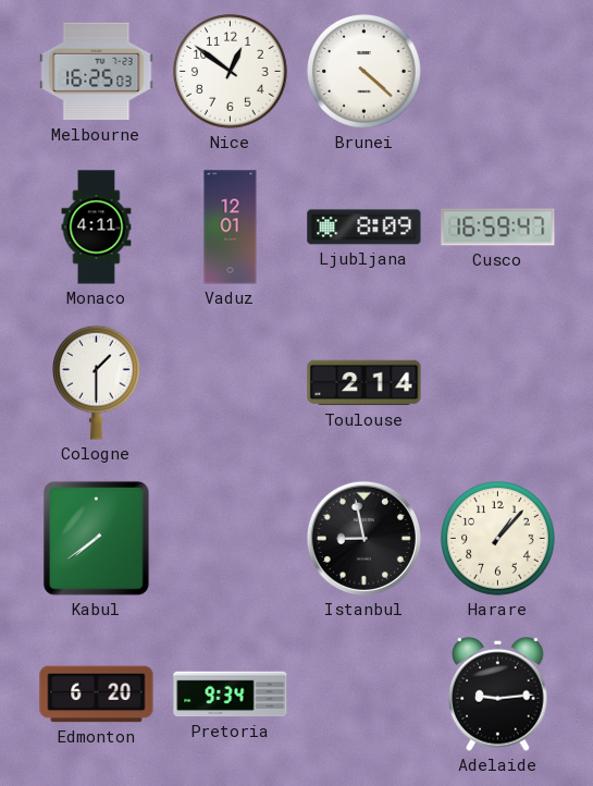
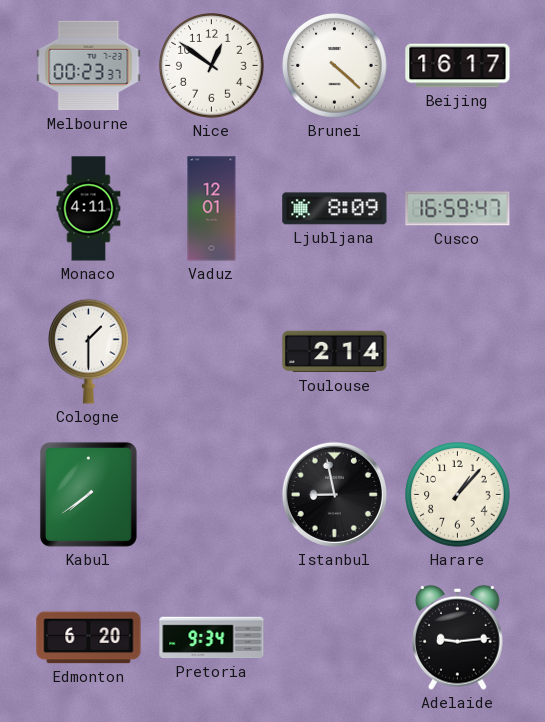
Melbourne: 16:25 -> 00:23
Beijing: none -> 16:17
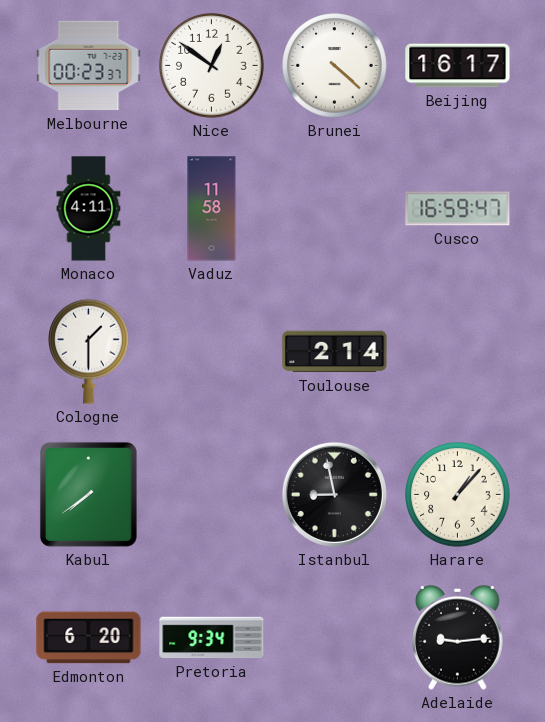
Vaduz: 12:01 -> 11:58
Ljubljana: 8:09 -> none
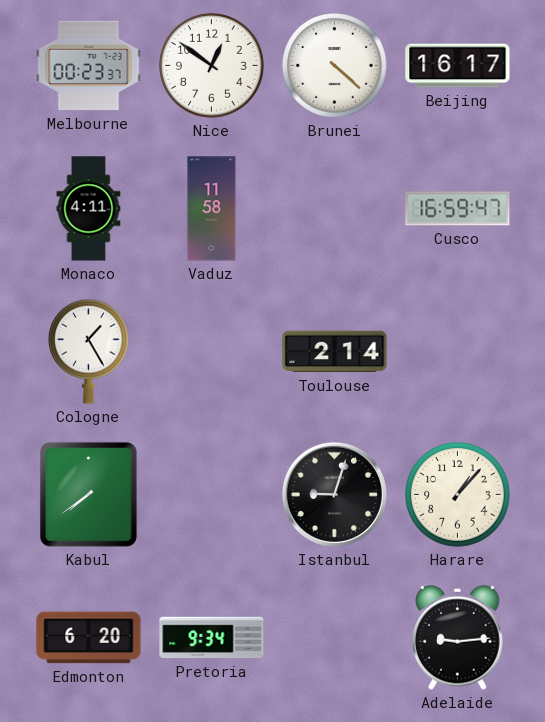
Cologne: 1:30 -> 1:25
Istanbul: 8:58 -> 9:03
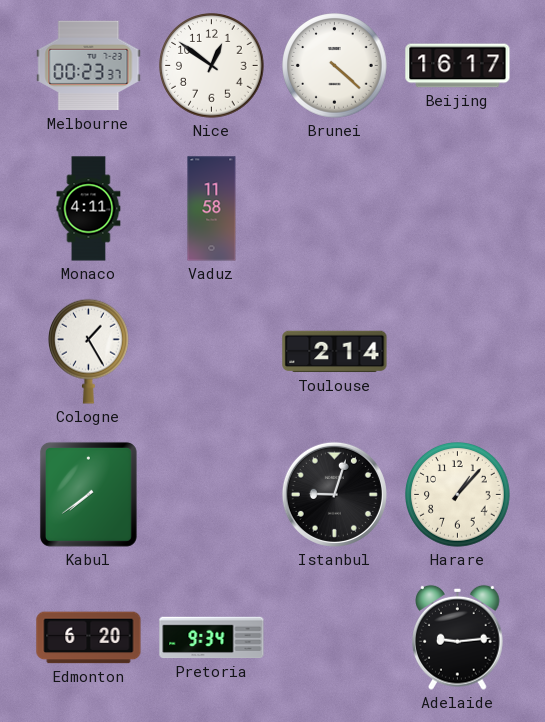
Cusco: 16:59 -> none
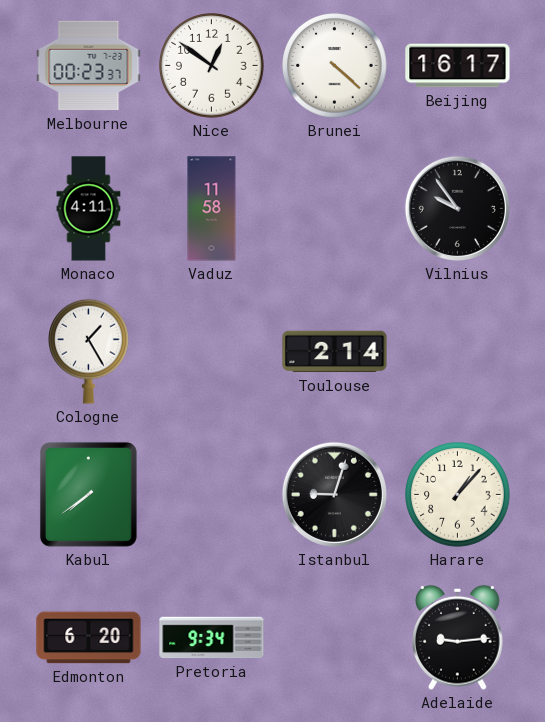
Vilnius: none -> 9:54
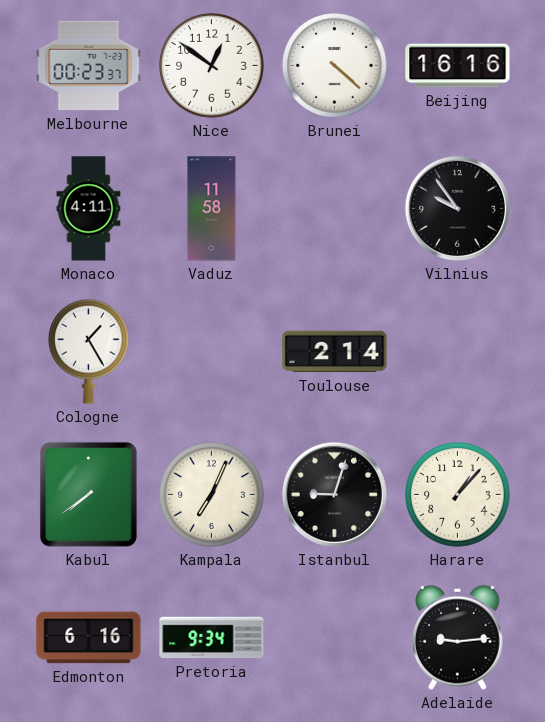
Beijing: 16:17 -> 16:16
Kampala: none -> 7:04
Edmonton: 6:20 -> 6:16
